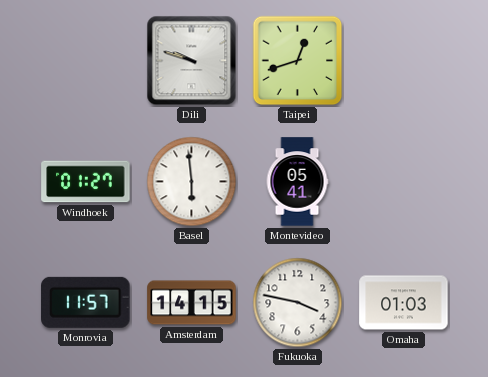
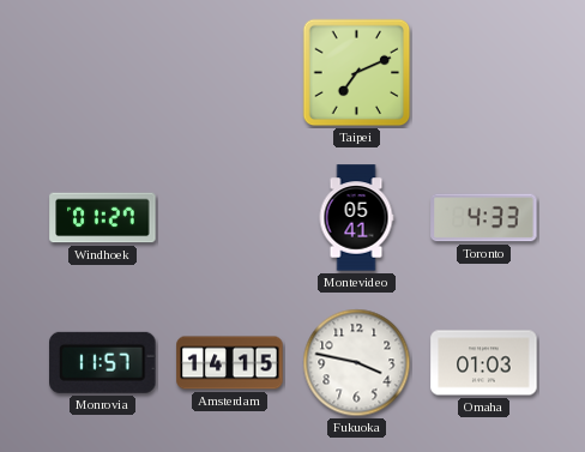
Dili: 9:48 -> none
Taipei: 12:42 -> 7:11
Basel: 5:59 -> none
Toronto: none -> 4:33
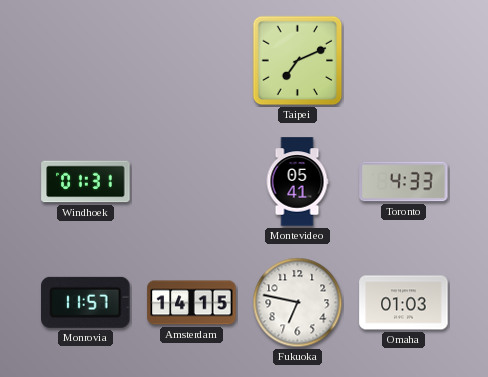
Windhoek: 01:27 -> 01:31
Fukuoka: 3:47 -> 6:47
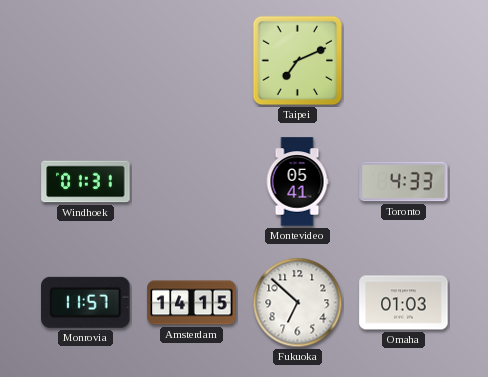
Fukuoka: 6:47 -> 6:52
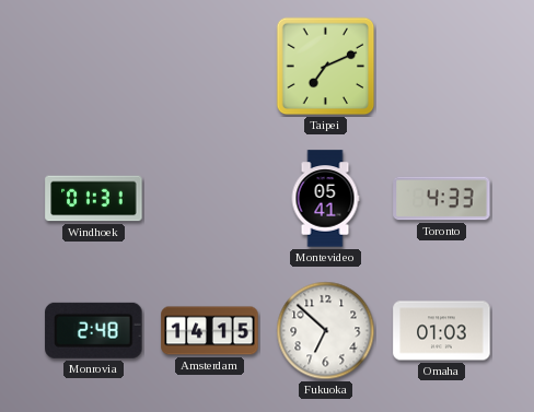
Monrovia: 11:57 -> 2:48
